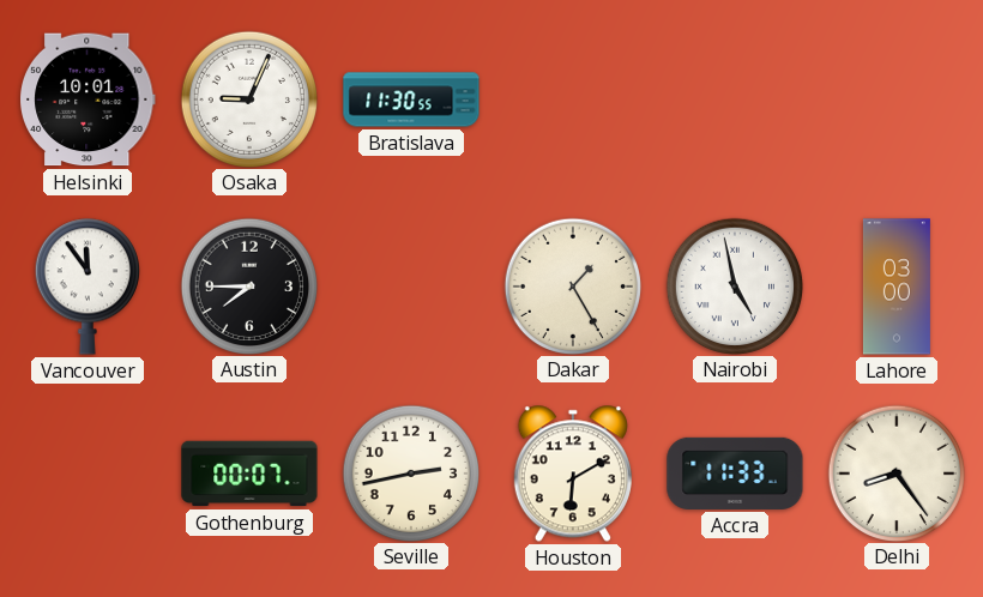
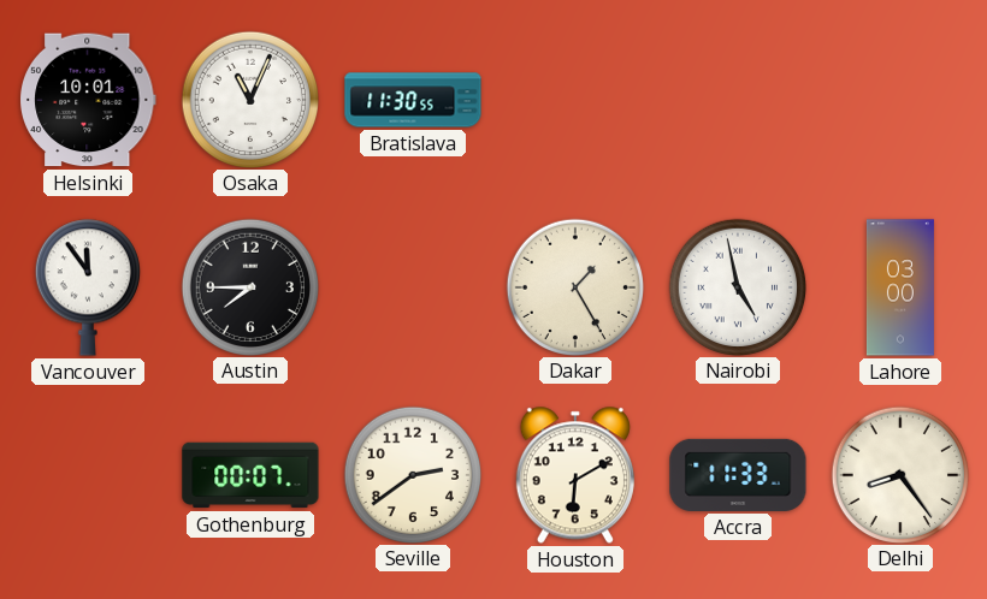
Osaka: 9:04 -> 11:04
Seville: 2:43 -> 2:39
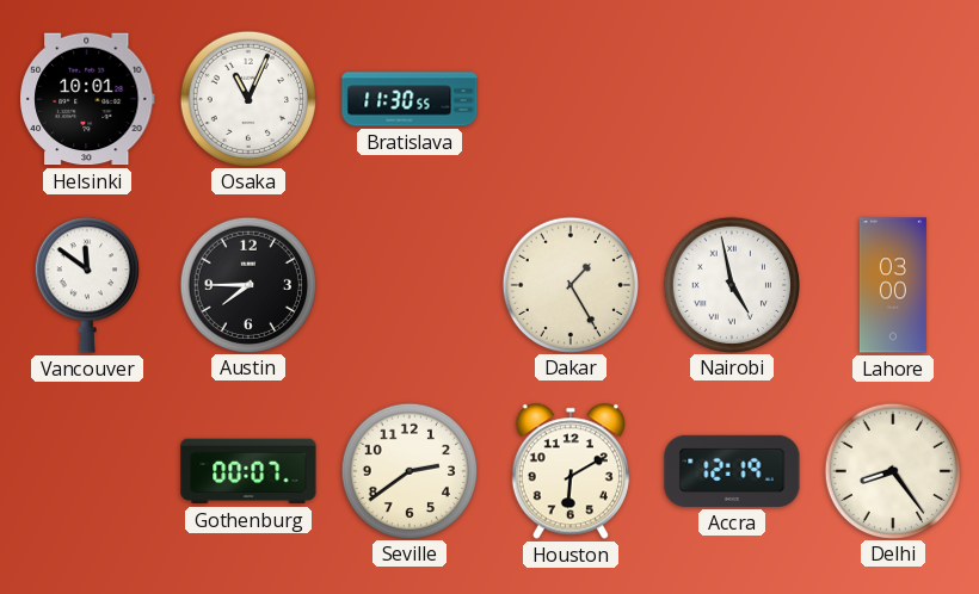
Vancouver: 11:54 -> 11:51
Accra: 11:33 -> 12:19
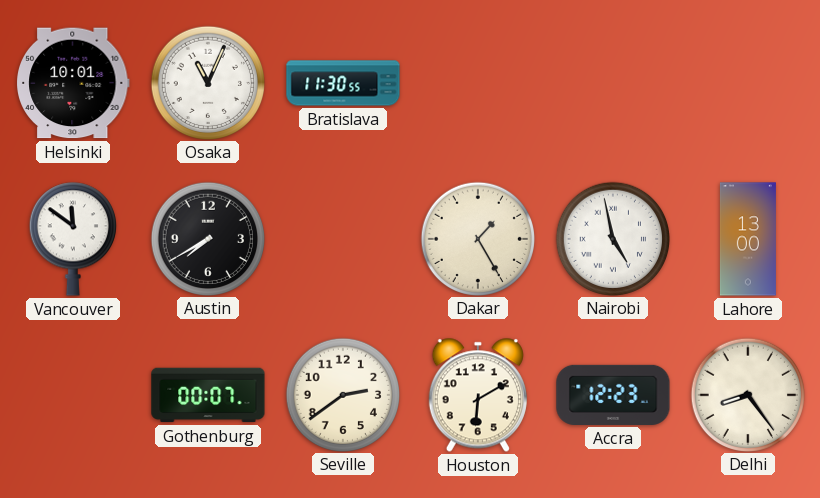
Austin: 7:45 -> 7:40
Lahore: 03:00 -> 13:00
Accra: 12:19 -> 12:23
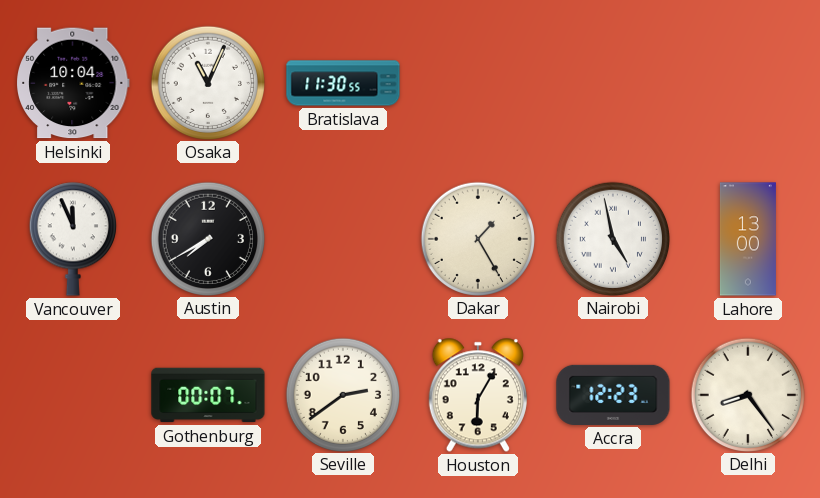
Helsinki: 10:01 -> 10:04
Vancouver: 11:51 -> 11:56
Houston: 6:10 -> 6:05
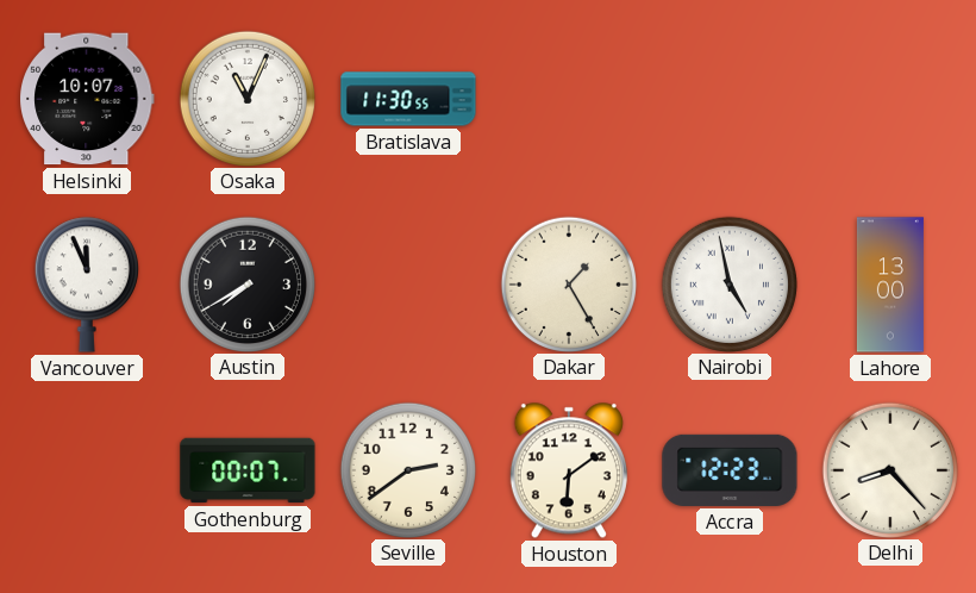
Helsinki: 10:04 -> 10:07
Houston: 6:05 -> 6:09
Delhi: 8:24 -> 8:23
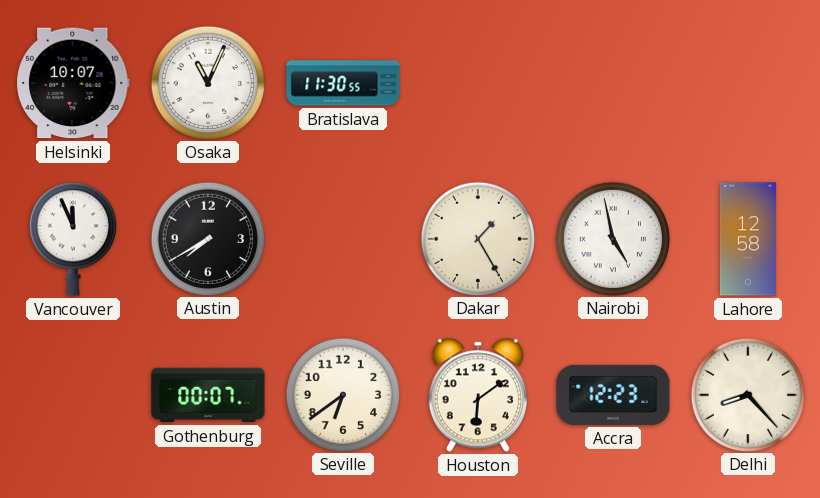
Lahore: 13:00 -> 12:58
Seville: 2:39 -> 6:39
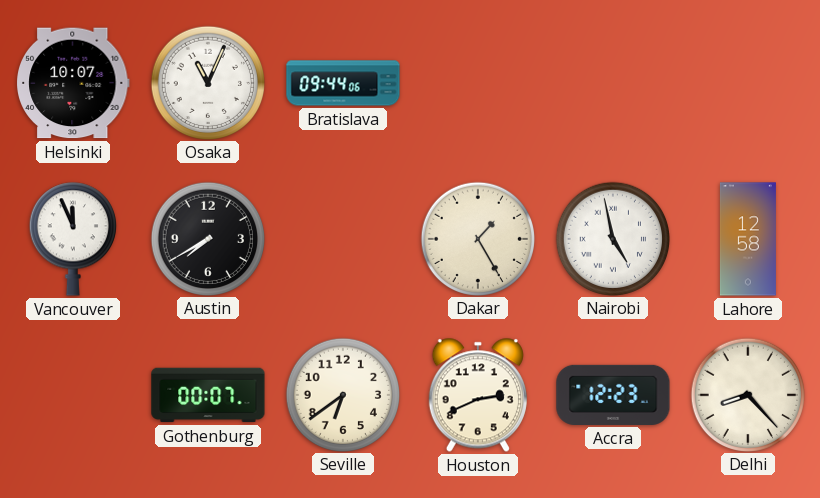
Bratislava: 11:30 -> 09:44
Houston: 6:09 -> 2:41
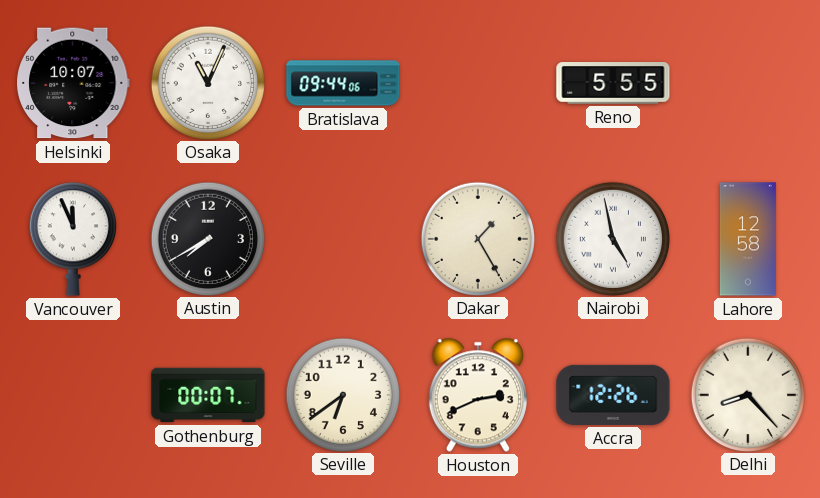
Reno: none -> 5:55
Accra: 12:23 -> 12:26
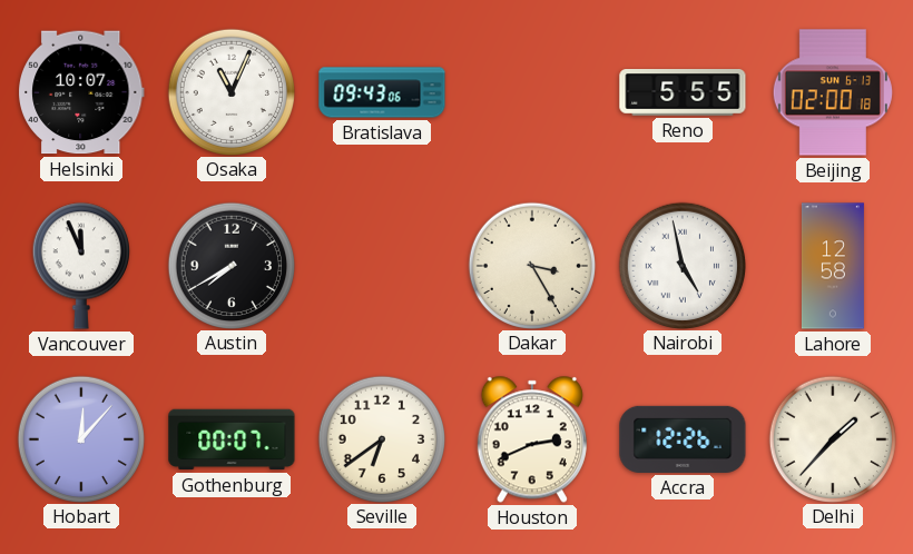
Bratislava: 09:44 -> 09:43
Beijing: none -> 02:00
Dakar: 1:25 -> 3:25
Hobart: none -> 12:07
Delhi: 8:23 -> 1:37
